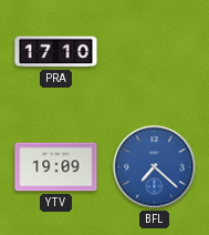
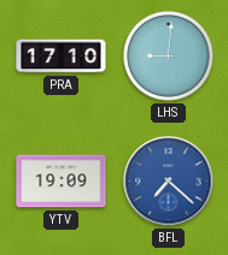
LHS: none -> 9:01
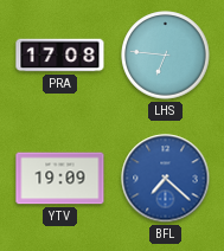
PRA: 17:10 -> 17:08
LHS: 9:01 -> 6:46
